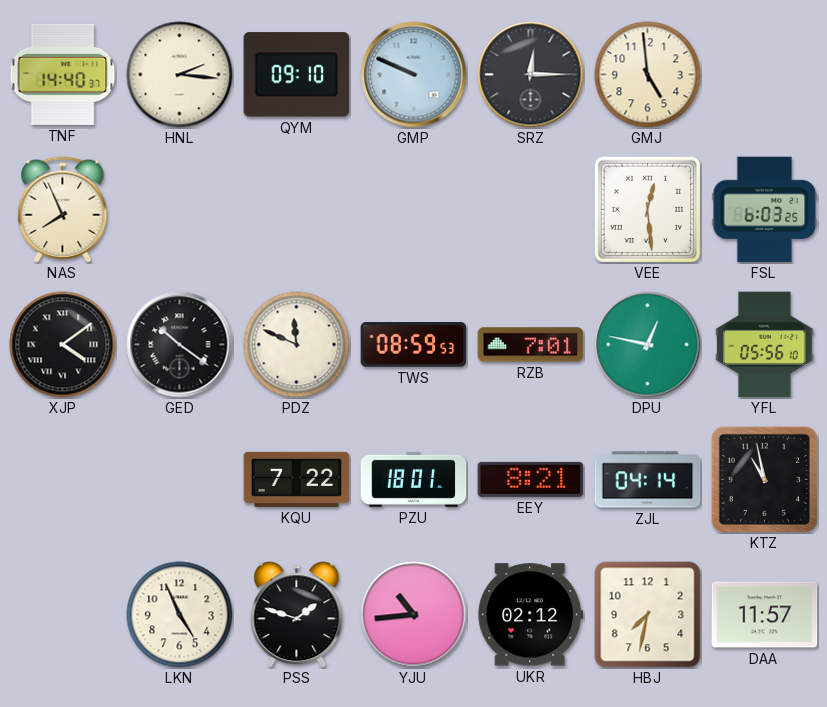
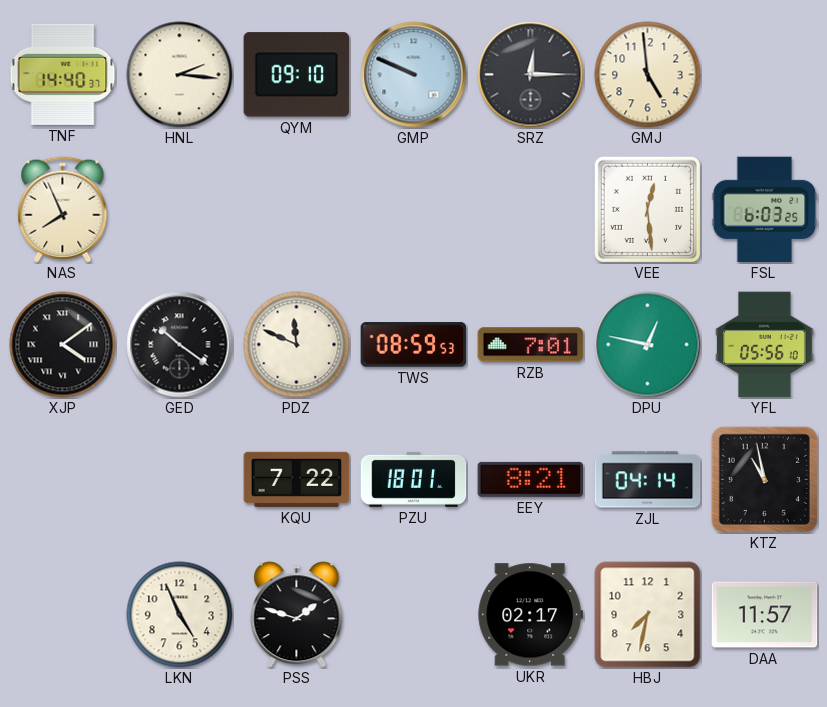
YJU: 10:44 -> none
UKR: 02:12 -> 02:17
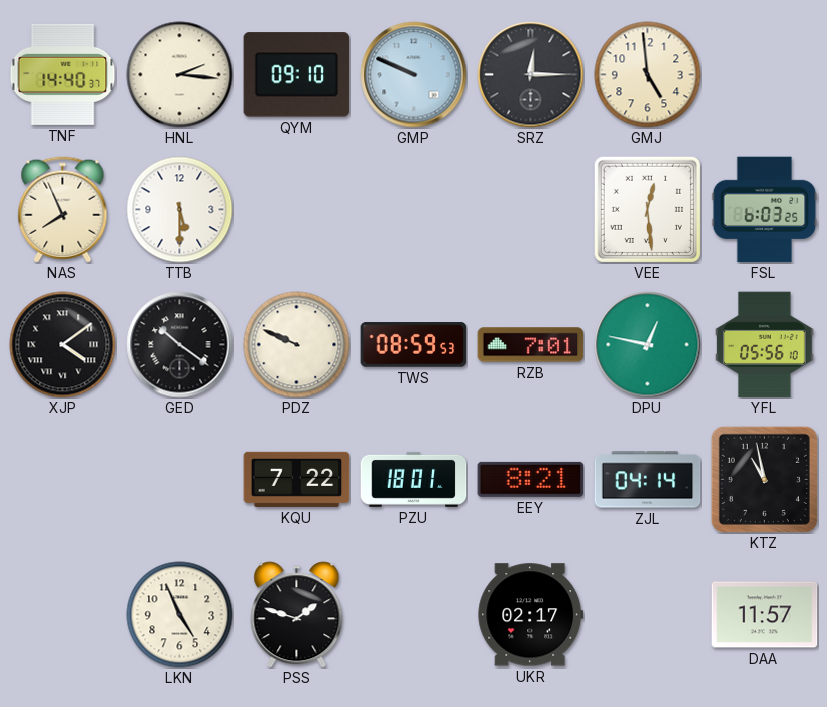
TTB: none -> 5:30
PDZ: 11:49 -> 9:49
HBJ: 7:32 -> none
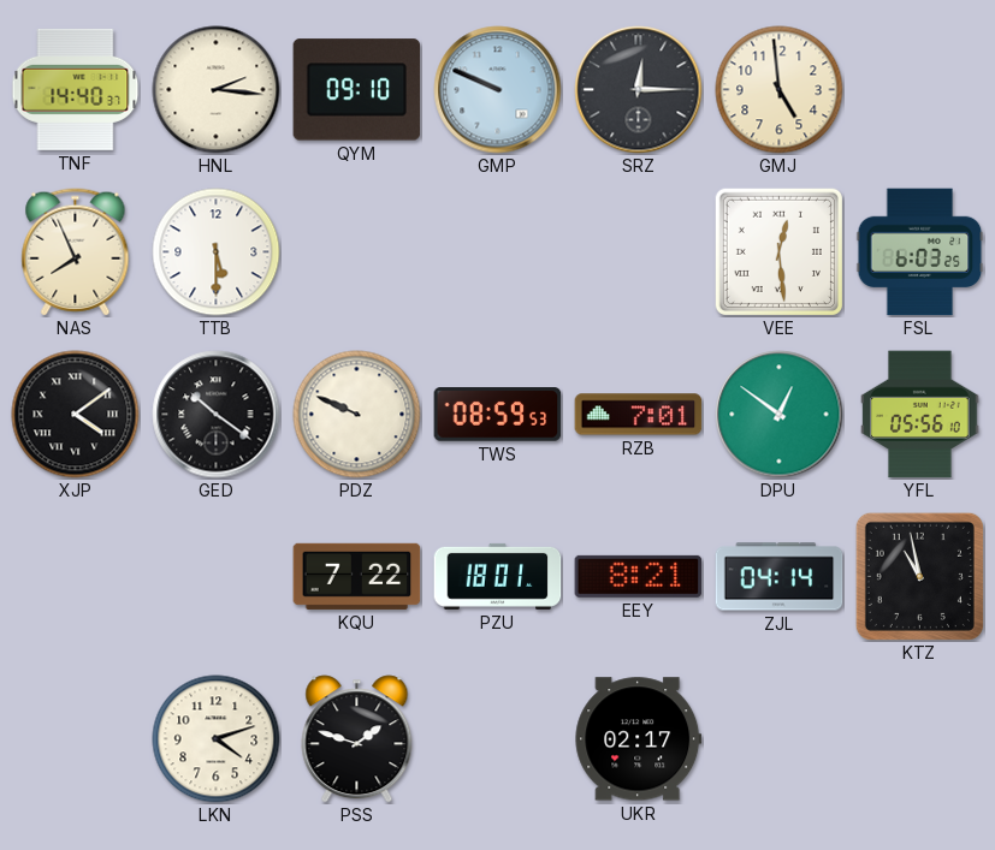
DPU: 12:47 -> 12:51
LKN: 4:56 -> 4:12
DAA: 11:57 -> none
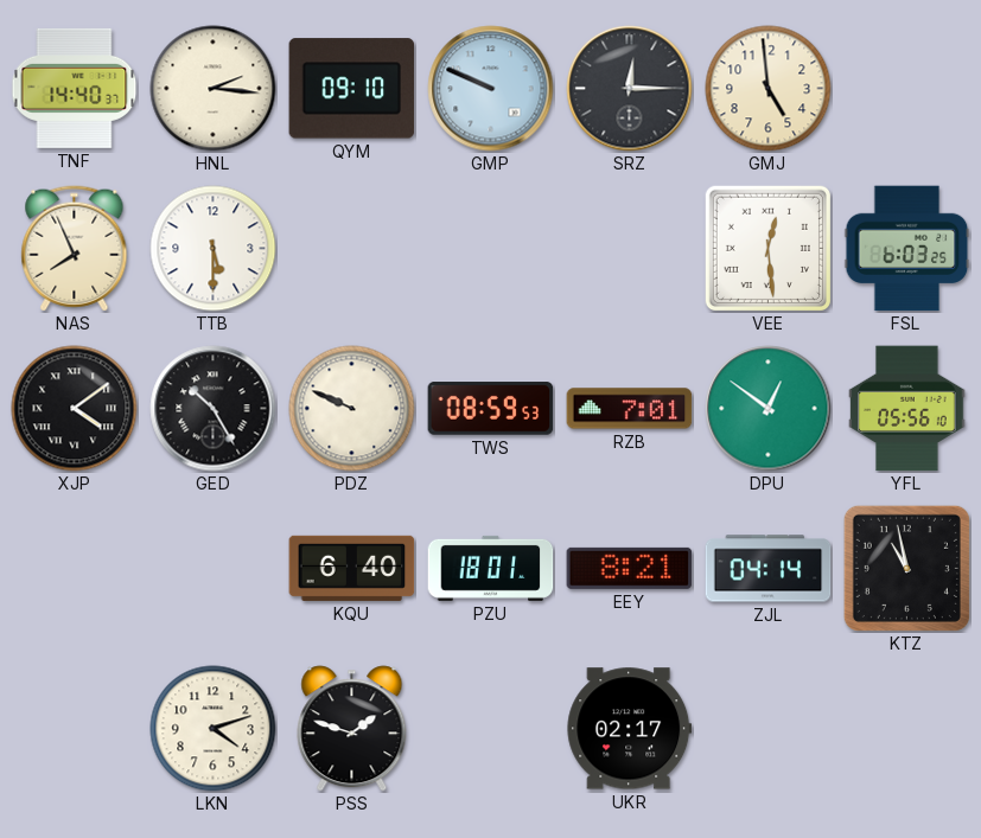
GED: 10:21 -> 10:25
KQU: 7:22 -> 6:40
